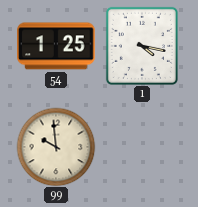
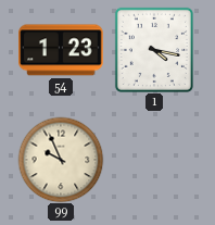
54: 1:25 -> 1:23
99: 9:59 -> 9:56
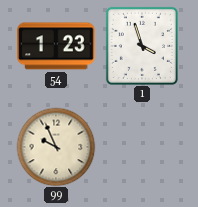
1: 4:17 -> 3:57
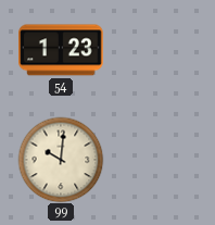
1: 3:57 -> none
99: 9:56 -> 10:01
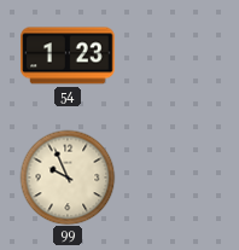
99: 10:01 -> 9:56
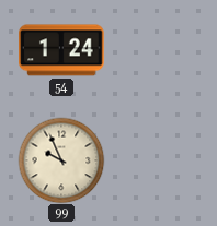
54: 1:23 -> 1:24
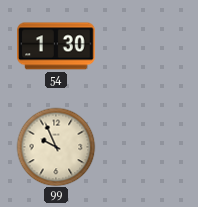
54: 1:24 -> 1:30
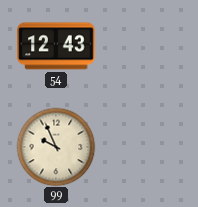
54: 1:30 -> 12:43
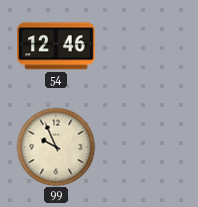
54: 12:43 -> 12:46
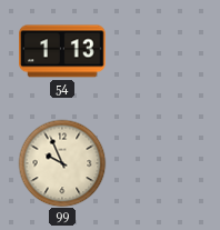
54: 12:46 -> 1:13
